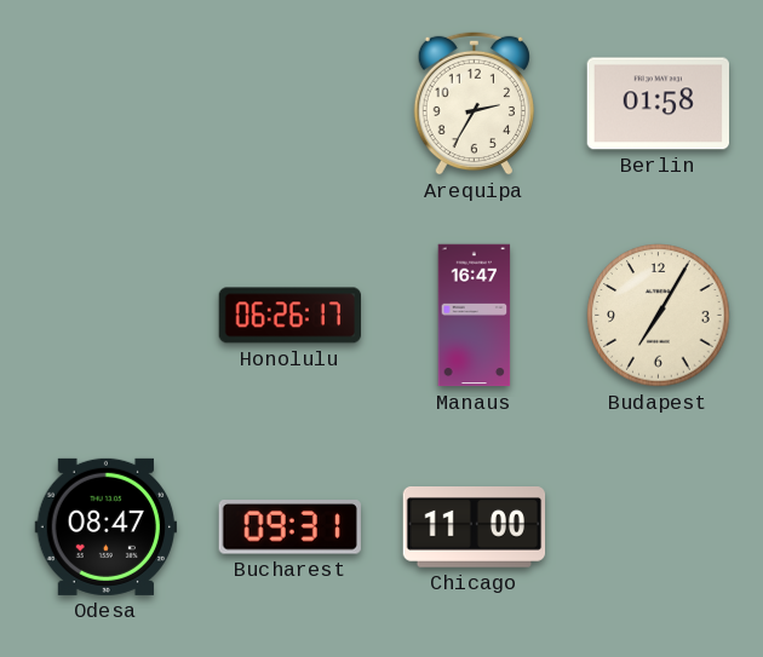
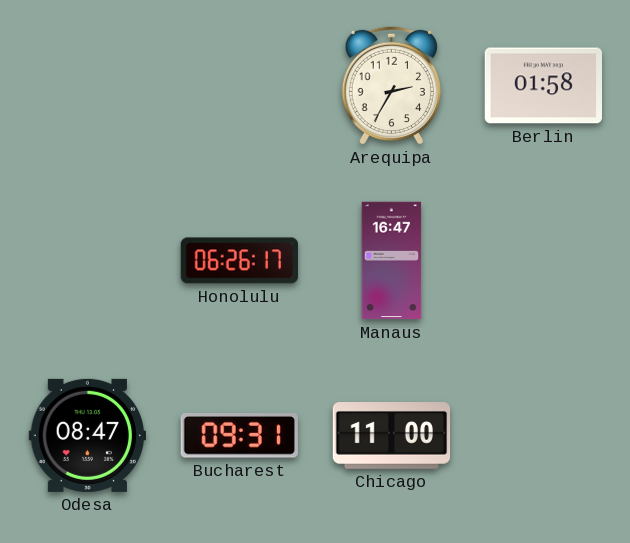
Budapest: 7:05 -> none
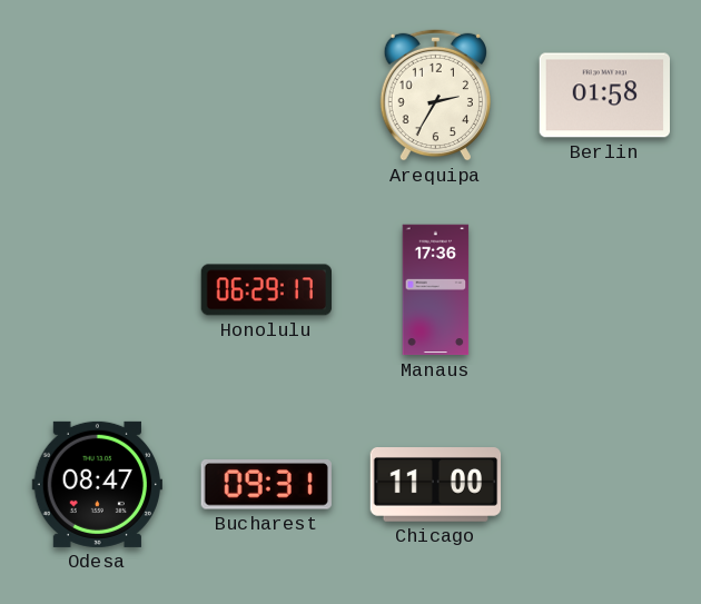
Honolulu: 06:26 -> 06:29
Manaus: 16:47 -> 17:36
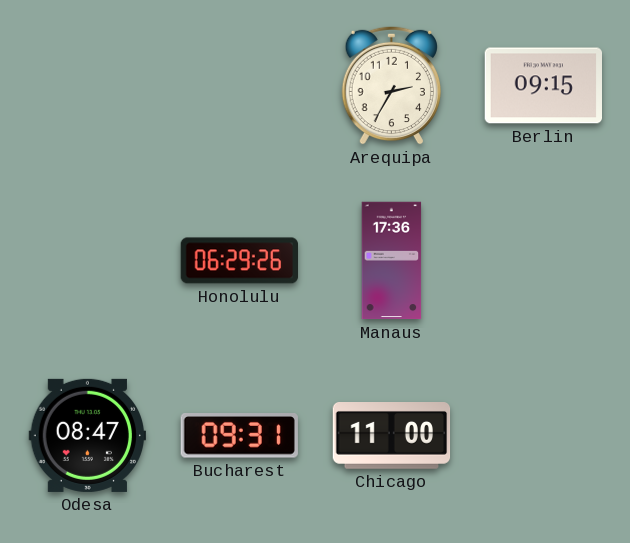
Berlin: 01:58 -> 09:15
Honolulu: 06:29:17 -> 06:29:26
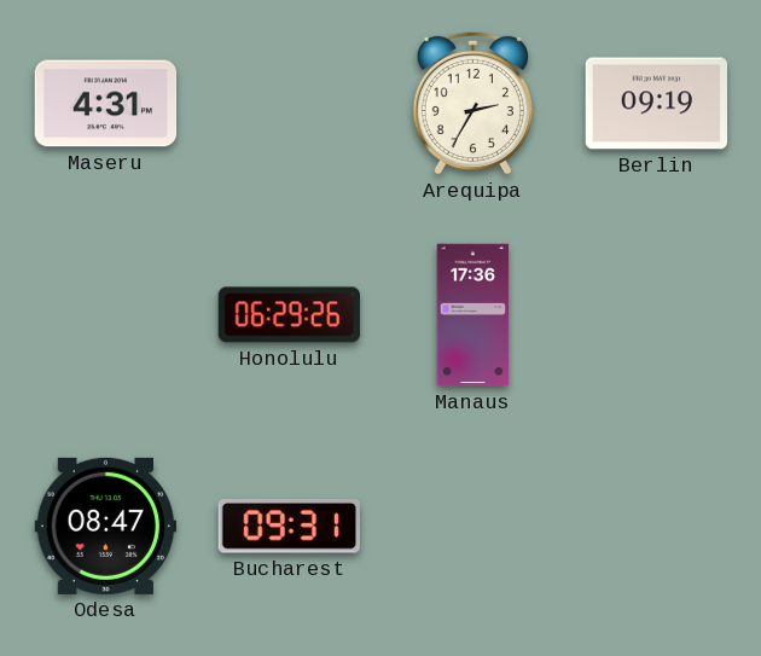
Maseru: none -> 4:31
Berlin: 09:15 -> 09:19
Chicago: 11:00 -> none
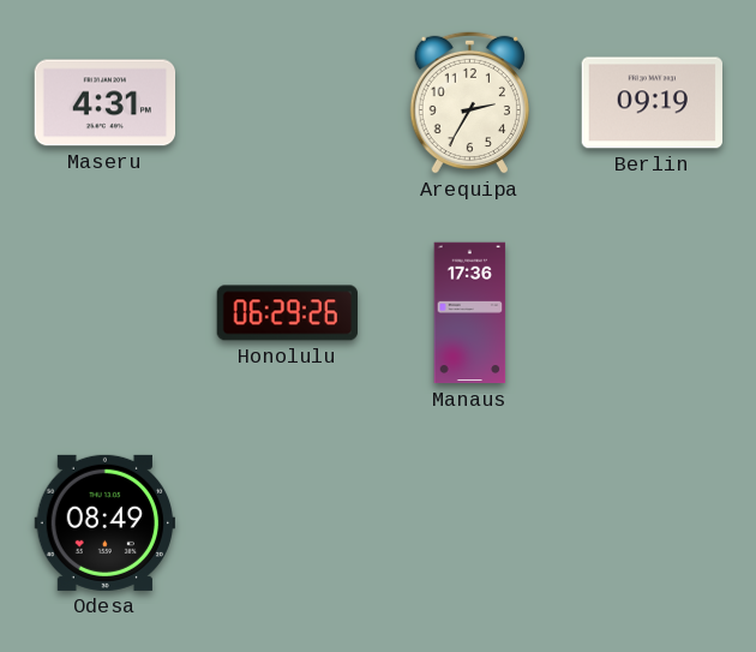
Odesa: 08:47 -> 08:49
Bucharest: 09:31 -> none
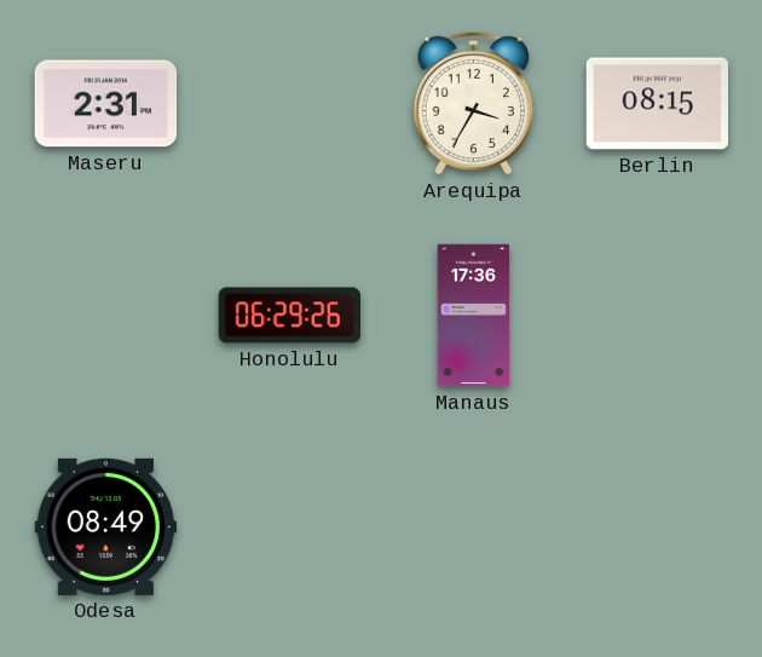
Maseru: 4:31 -> 2:31
Arequipa: 2:35 -> 3:35
Berlin: 09:19 -> 08:15
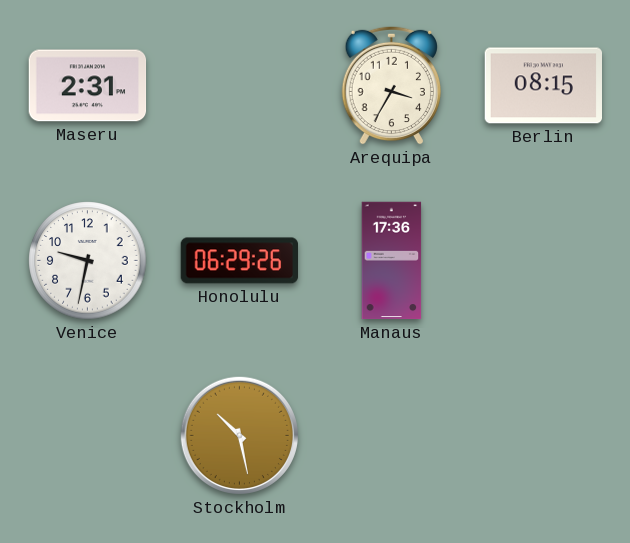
Venice: none -> 9:32
Odesa: 08:49 -> none
Stockholm: none -> 10:28
